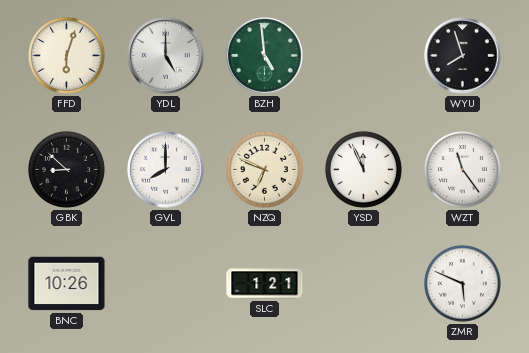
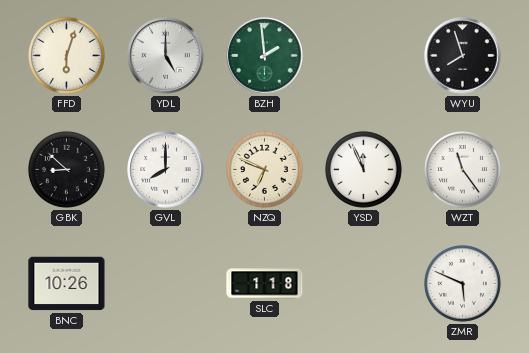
BZH: 4:59 -> 1:59
SLC: 1:21 -> 1:18
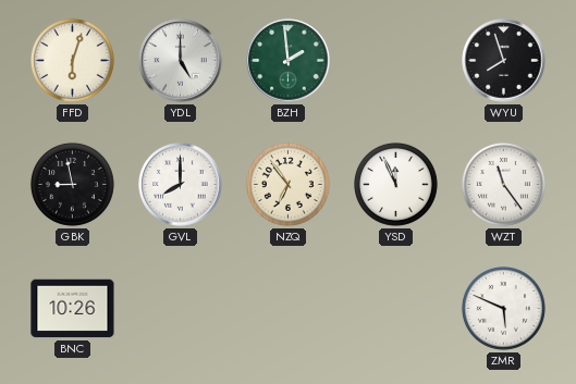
GBK: 8:52 -> 8:58
NZQ: 6:49 -> 6:54
SLC: 1:18 -> none
